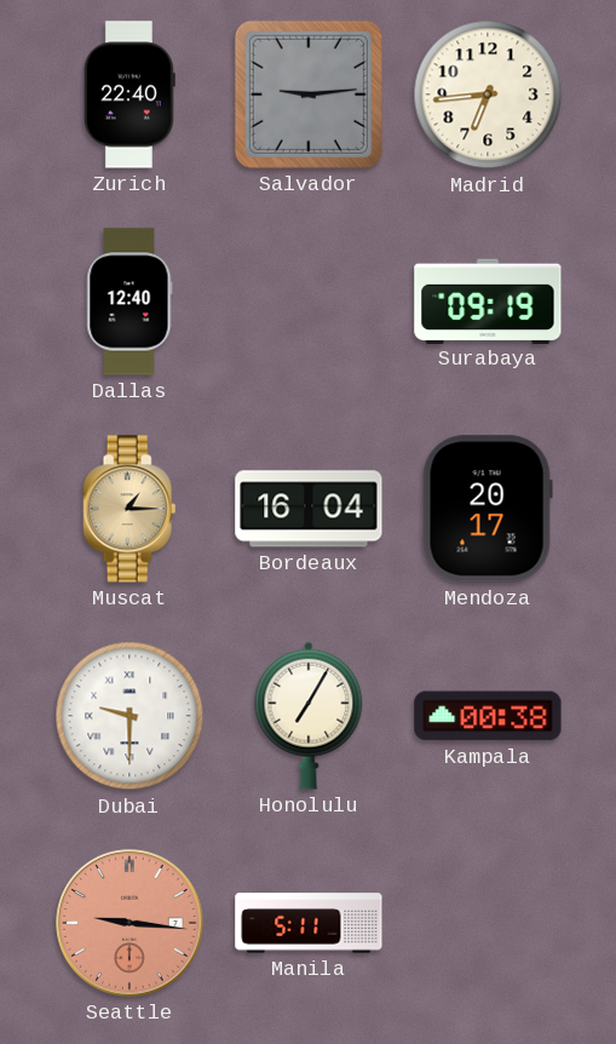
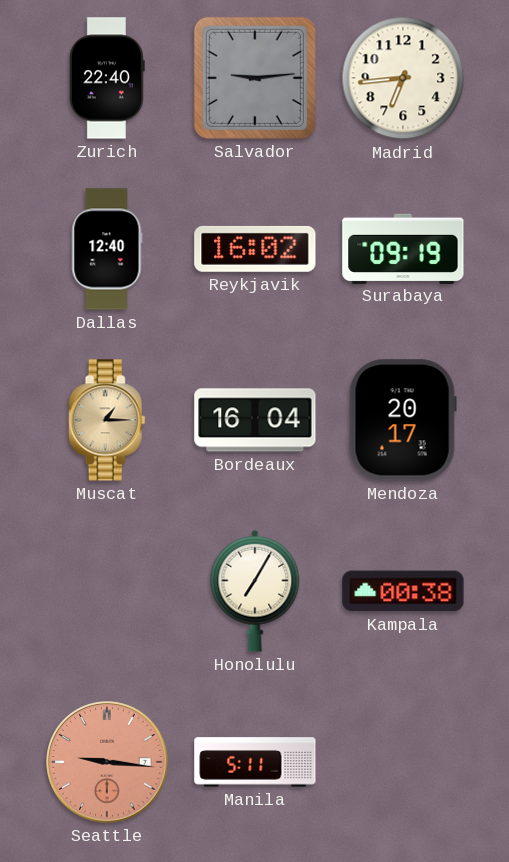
Reykjavik: none -> 16:02
Dubai: 9:30 -> none
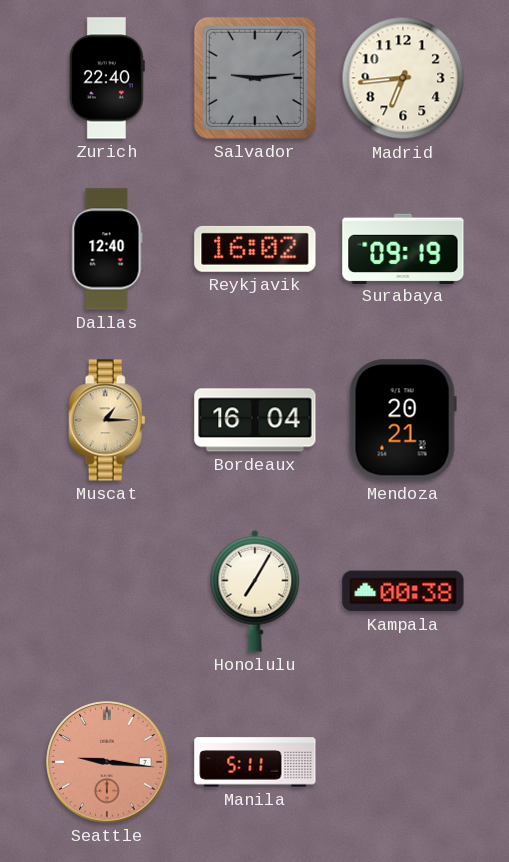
Mendoza: 20:17 -> 20:21
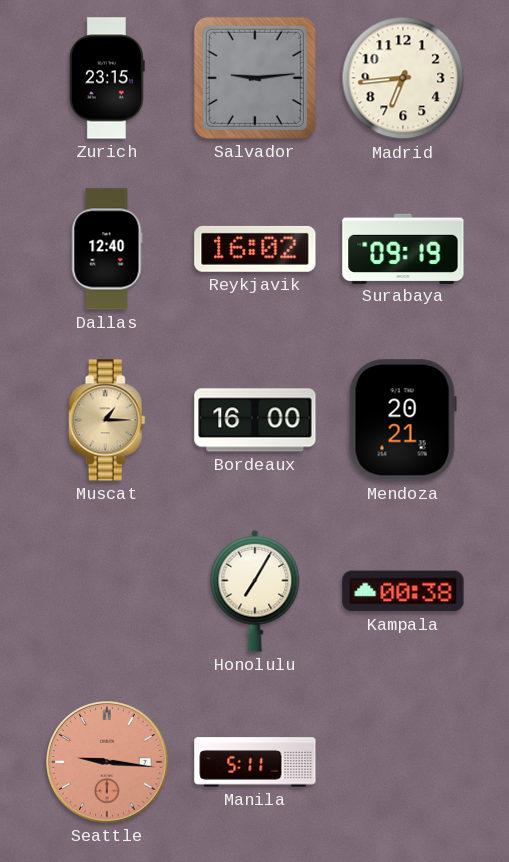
Zurich: 22:40 -> 23:15
Bordeaux: 16:04 -> 16:00
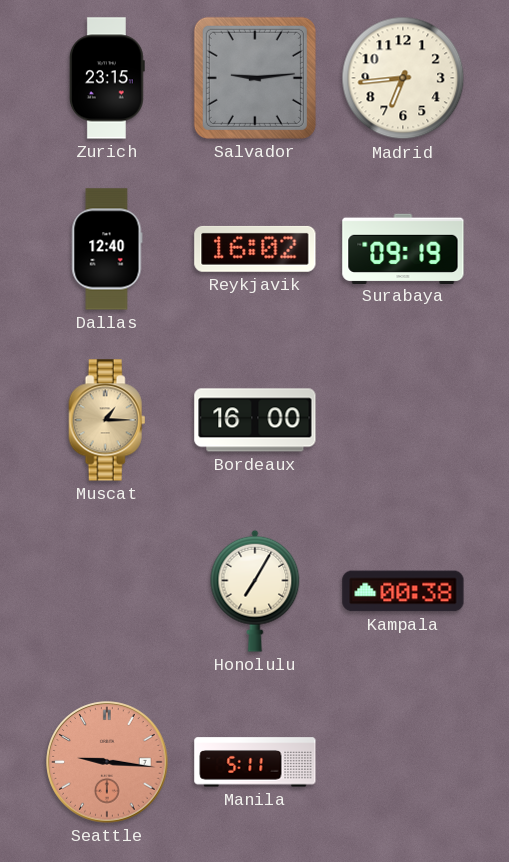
Mendoza: 20:21 -> none
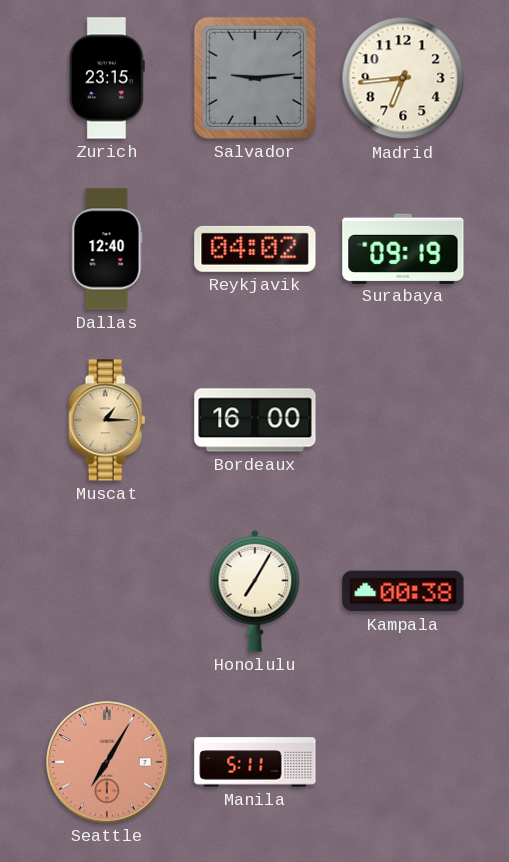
Reykjavik: 16:02 -> 04:02
Seattle: 9:16 -> 7:05
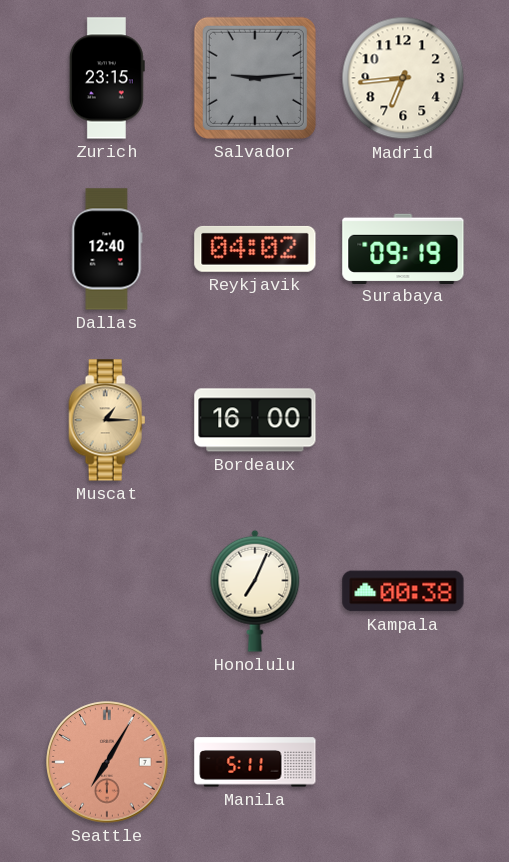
Honolulu: 7:05 -> 7:04
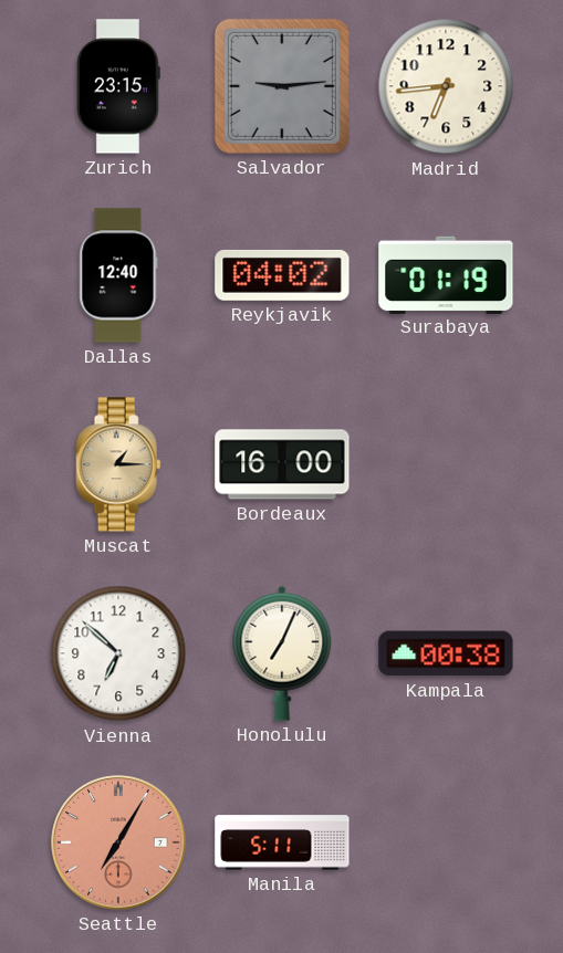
Surabaya: 09:19 -> 01:19
Vienna: none -> 6:52
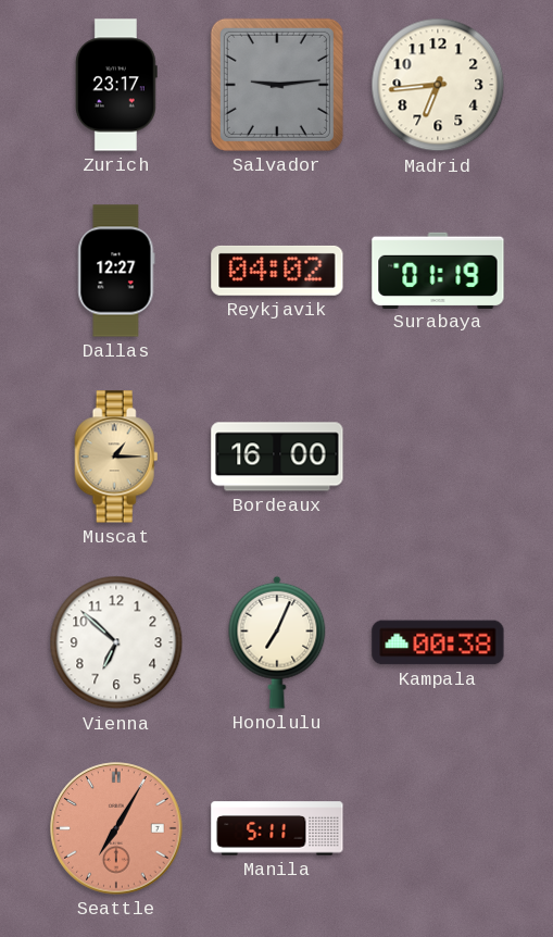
Zurich: 23:15 -> 23:17
Dallas: 12:40 -> 12:27
